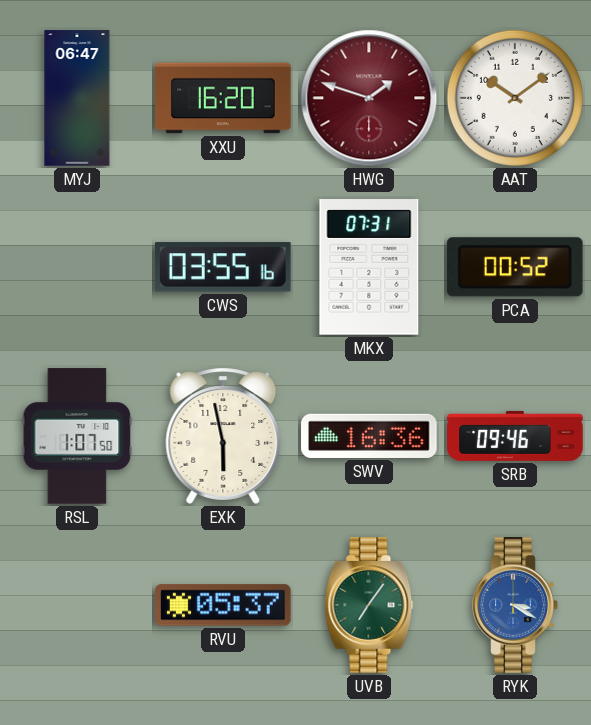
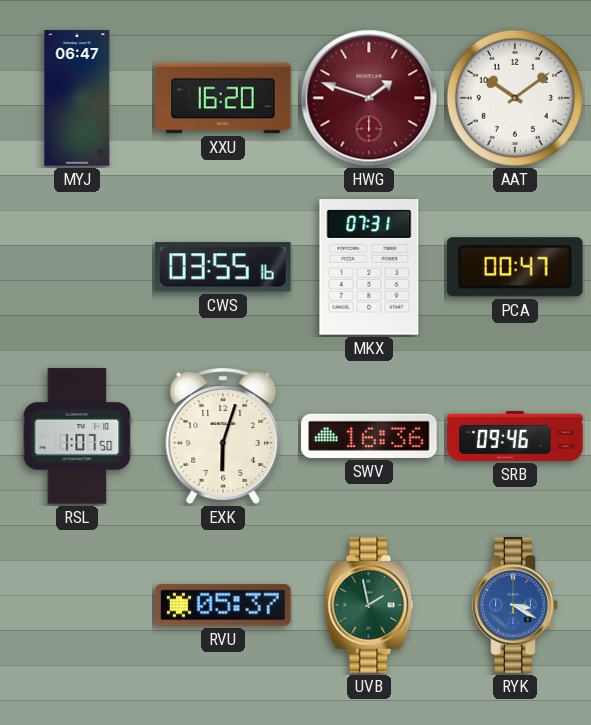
PCA: 00:52 -> 00:47
EXK: 5:58 -> 6:03
UVB: 7:06 -> 1:58
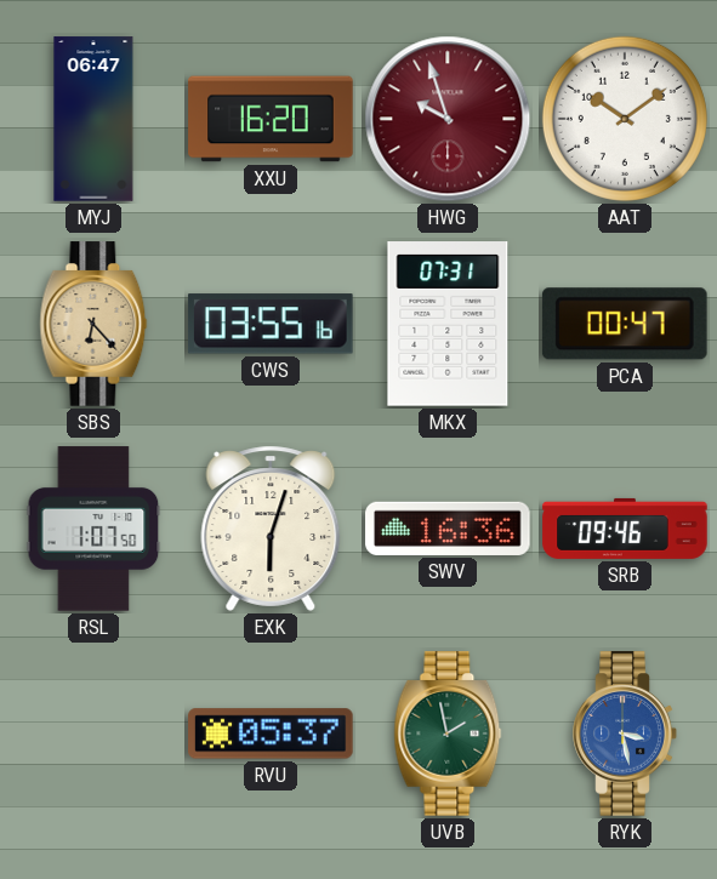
HWG: 1:48 -> 9:57
SBS: none -> 6:23
RYK: 3:20 -> 3:28
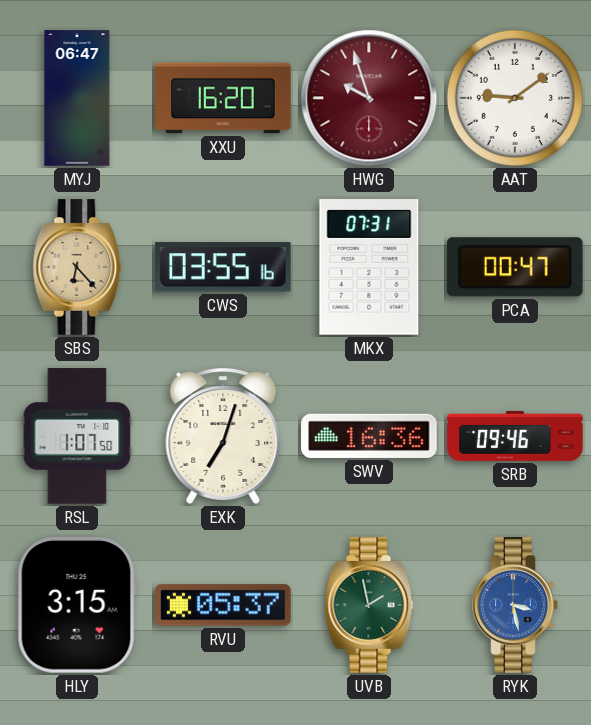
AAT: 10:09 -> 9:09
EXK: 6:03 -> 7:03
HLY: none -> 3:15
